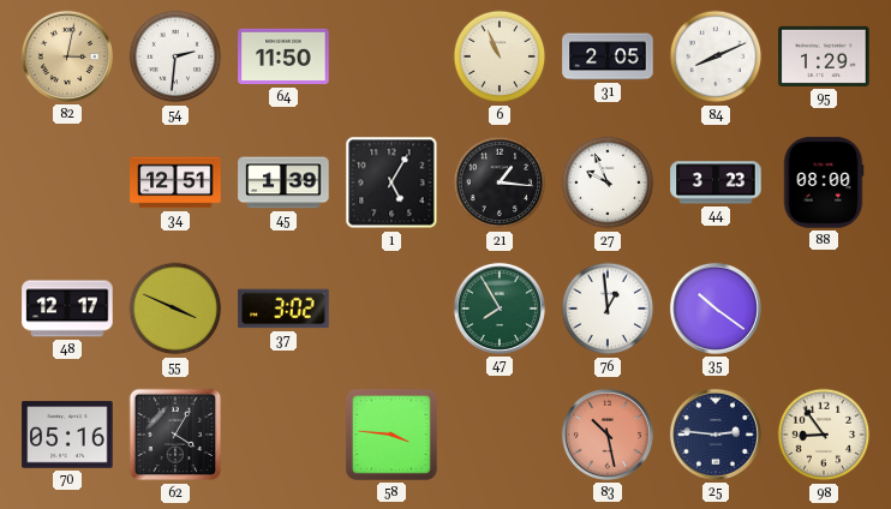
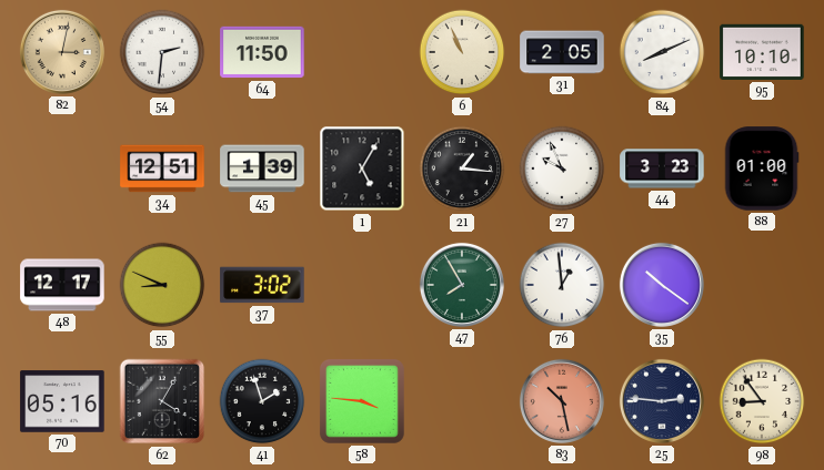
95: 1:29 -> 10:10
88: 08:00 -> 01:00
55: 3:49 -> 8:49
41: none -> 1:57
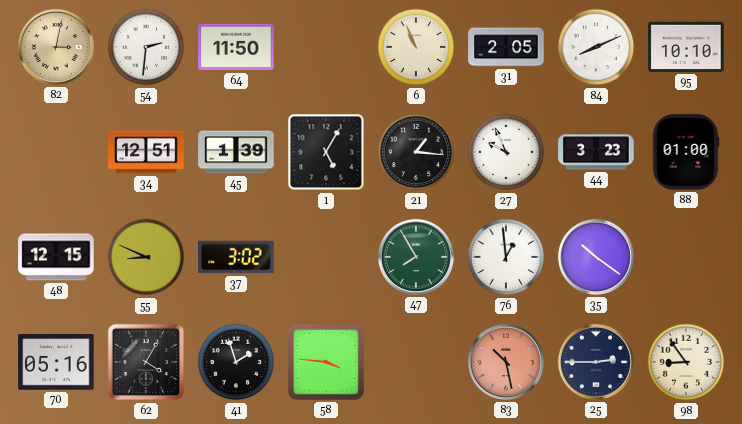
48: 12:17 -> 12:15
25: 2:46 -> 2:45
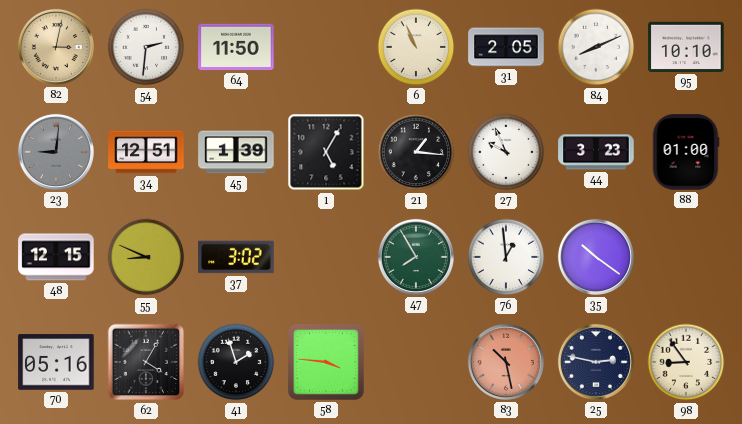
23: none -> 9:01
25: 2:45 -> 2:47
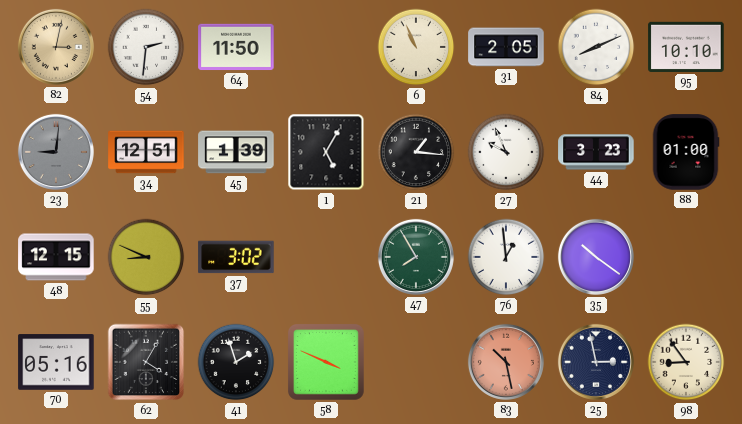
58: 3:46 -> 3:49
25: 2:47 -> 2:58
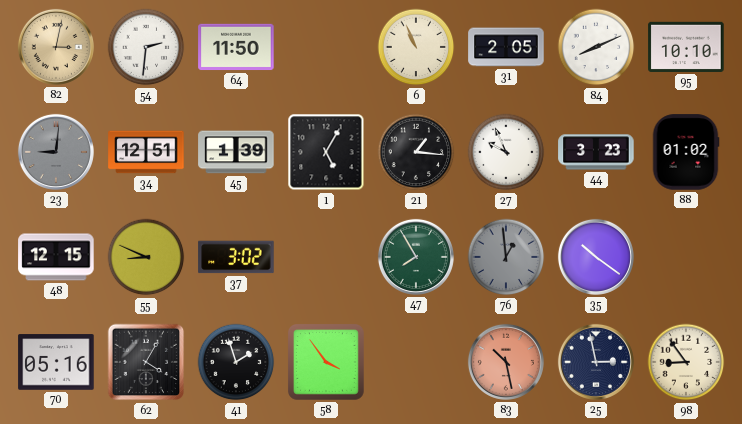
88: 01:00 -> 01:02
76 dial: white -> grey
58: 3:49 -> 3:54
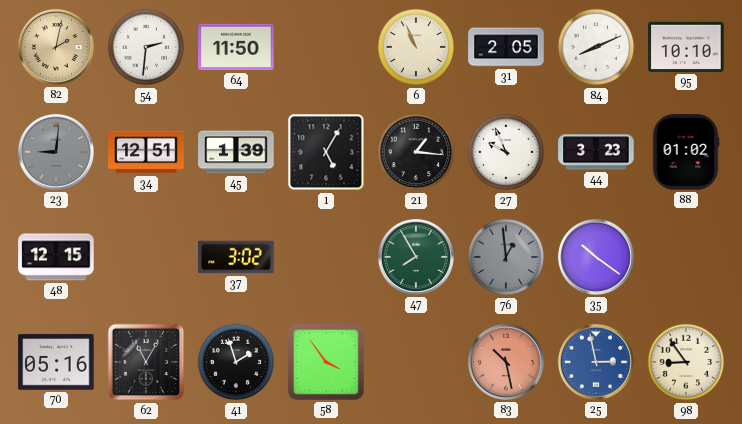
82: 3:02 -> 2:02
55: 8:49 -> none
62: 4:05 -> 11:05
25 dial: navy -> blue
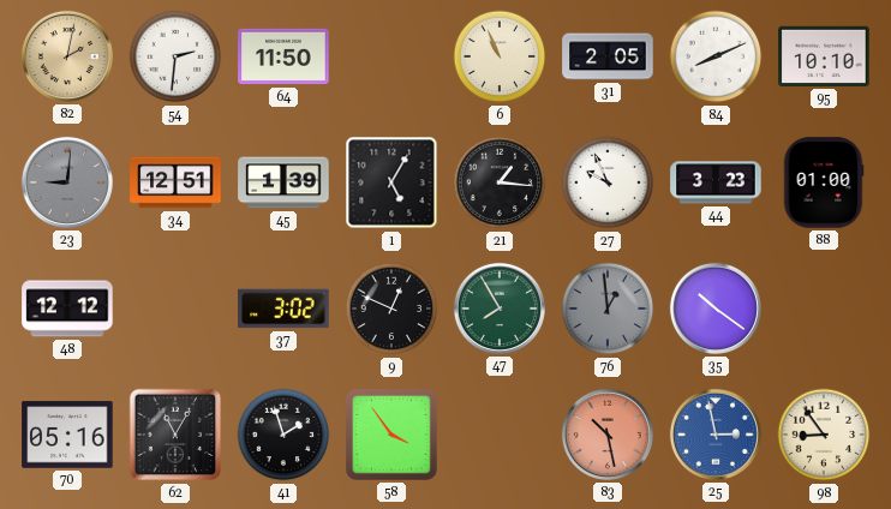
88: 01:02 -> 01:00
48: 12:15 -> 12:12
9: none -> 12:49
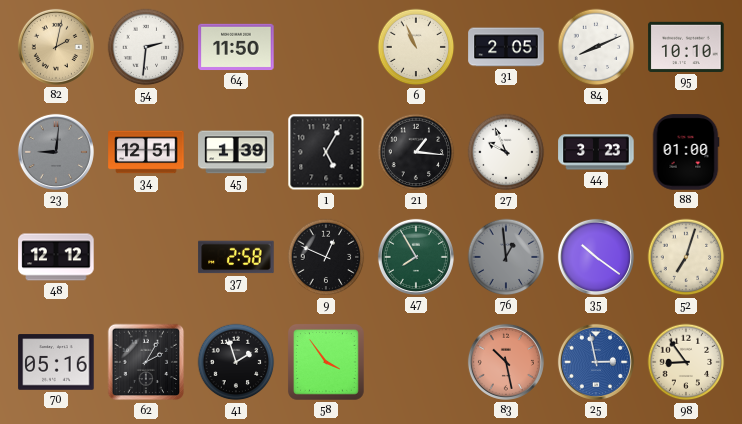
37: 3:02 -> 2:58
52: none -> 7:03
62: 11:05 -> 2:05
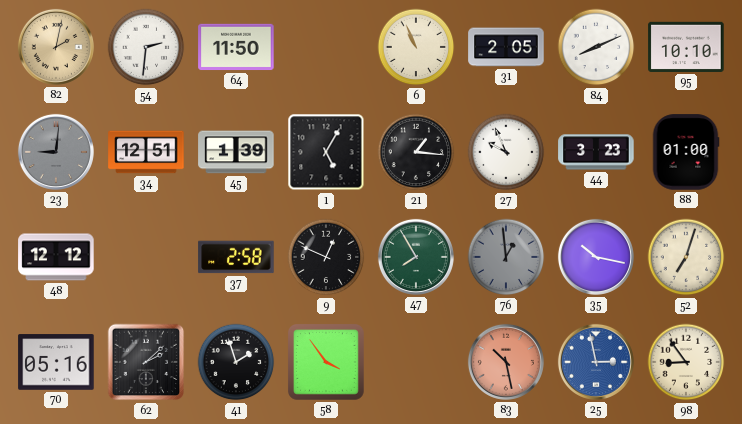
35: 10:21 -> 10:17
62: 2:05 -> 2:08
